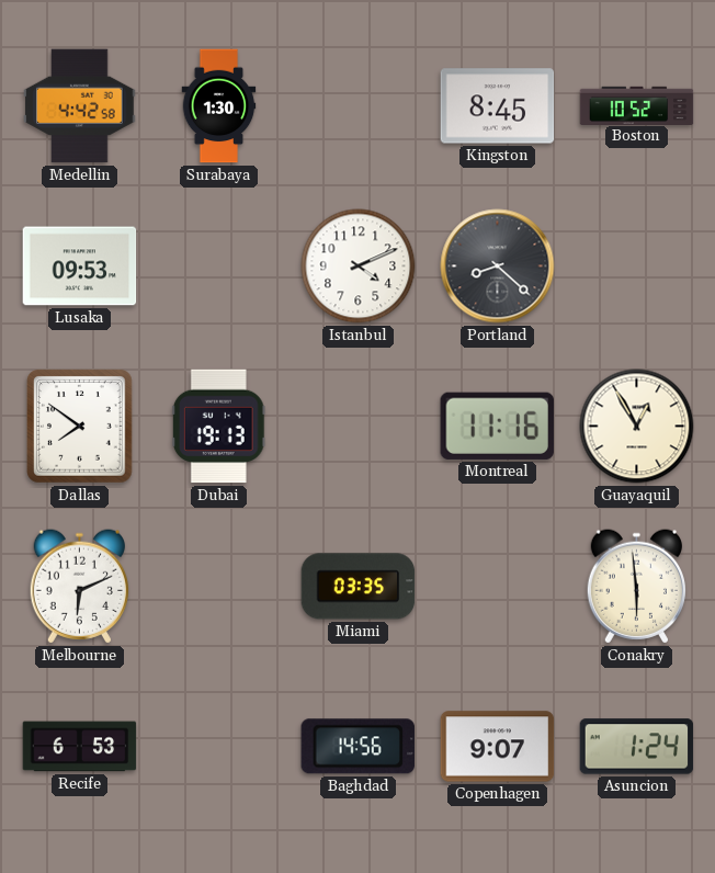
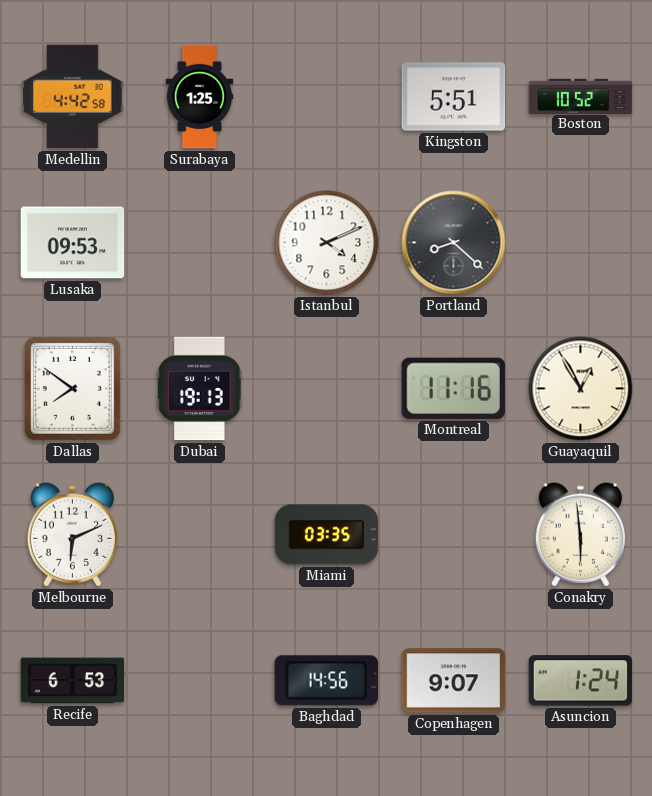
Surabaya: 1:30 -> 1:25
Kingston: 8:45 -> 5:51
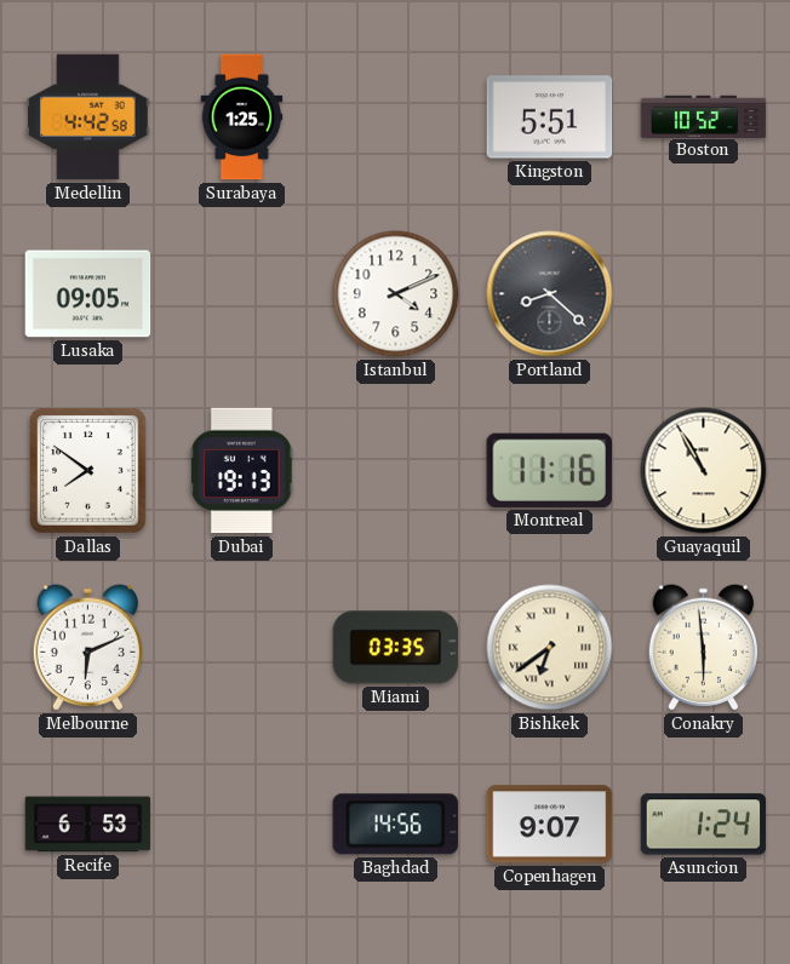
Lusaka: 09:53 -> 09:05
Guayaquil: 12:55 -> 10:55
Bishkek: none -> 6:39
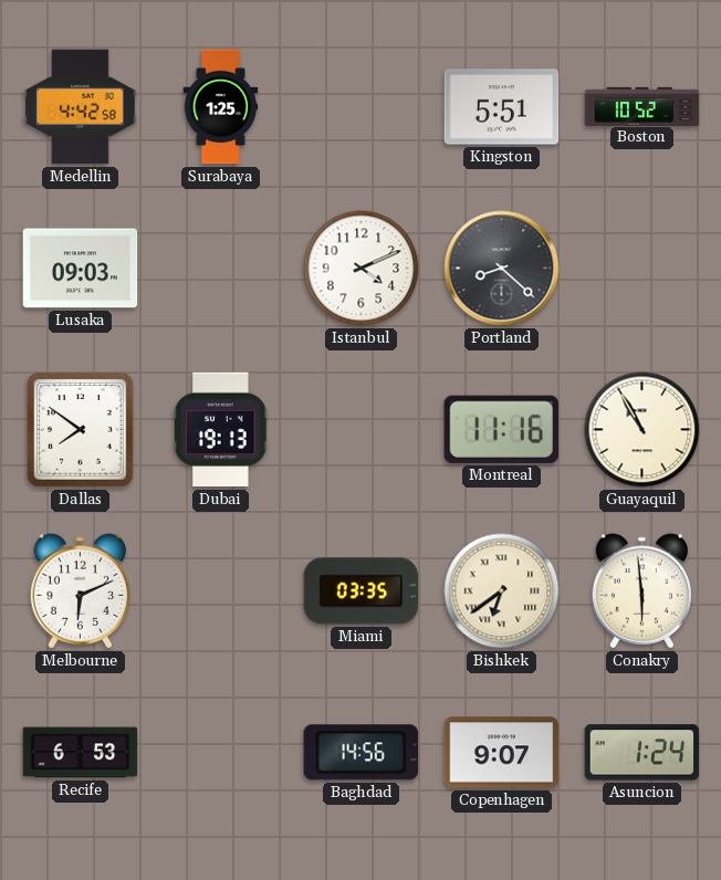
Lusaka: 09:05 -> 09:03
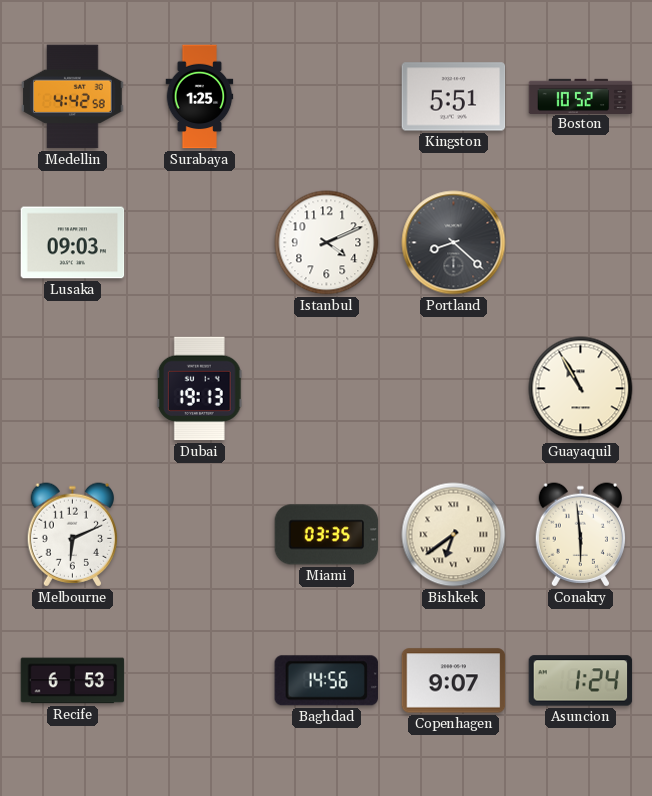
Dallas: 7:51 -> none
Montreal: 11:16 -> none
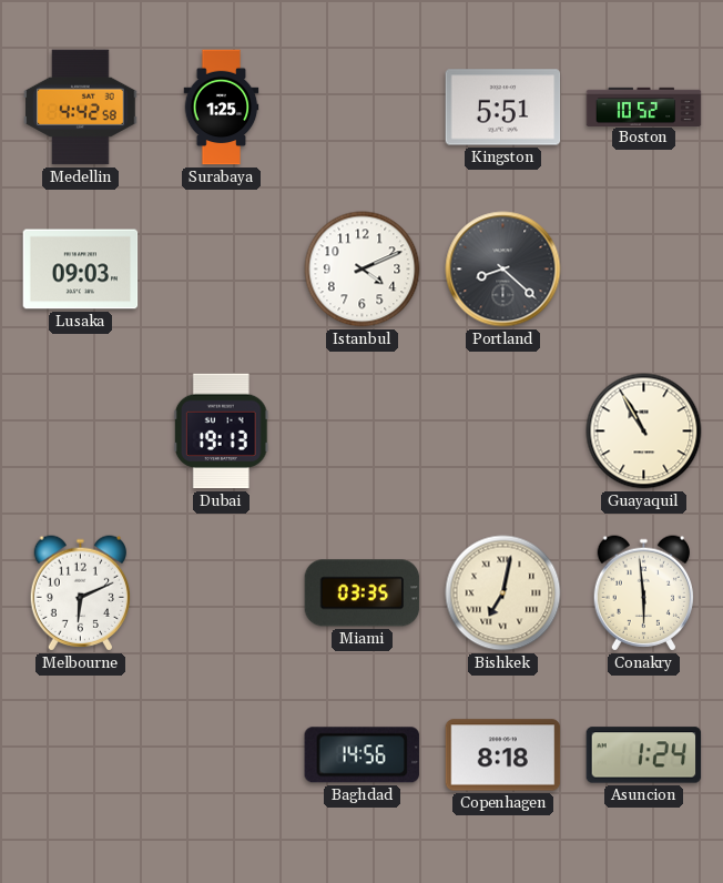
Bishkek: 6:39 -> 7:02
Recife: 6:53 -> none
Copenhagen: 9:07 -> 8:18
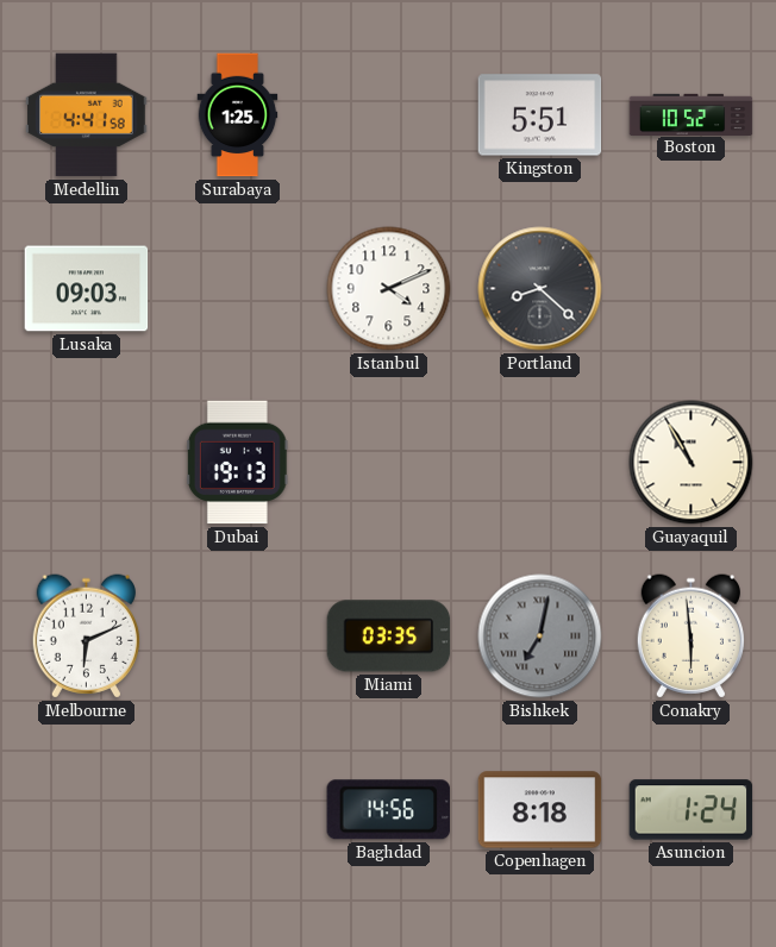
Medellin: 4:42 -> 4:41
Bishkek dial: cream -> grey
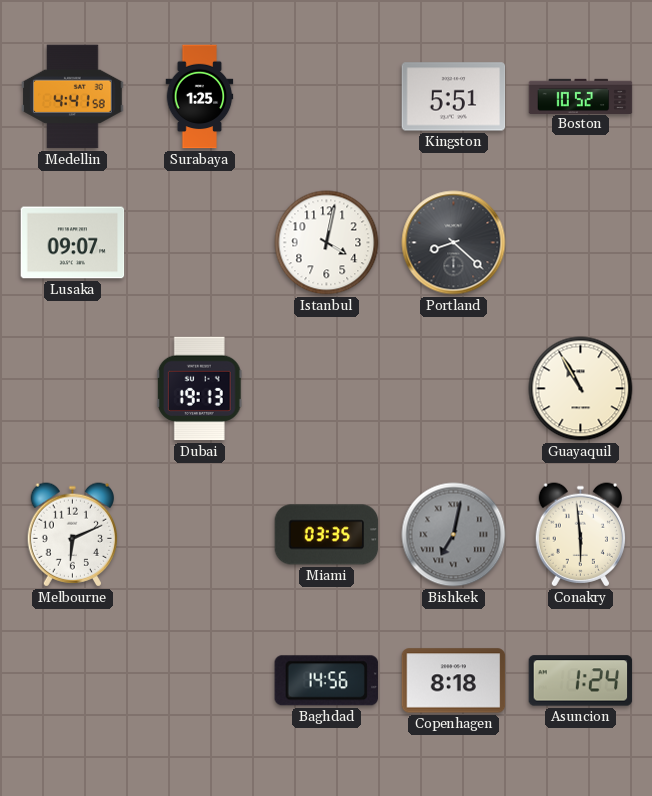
Lusaka: 09:03 -> 09:07
Istanbul: 4:11 -> 4:02
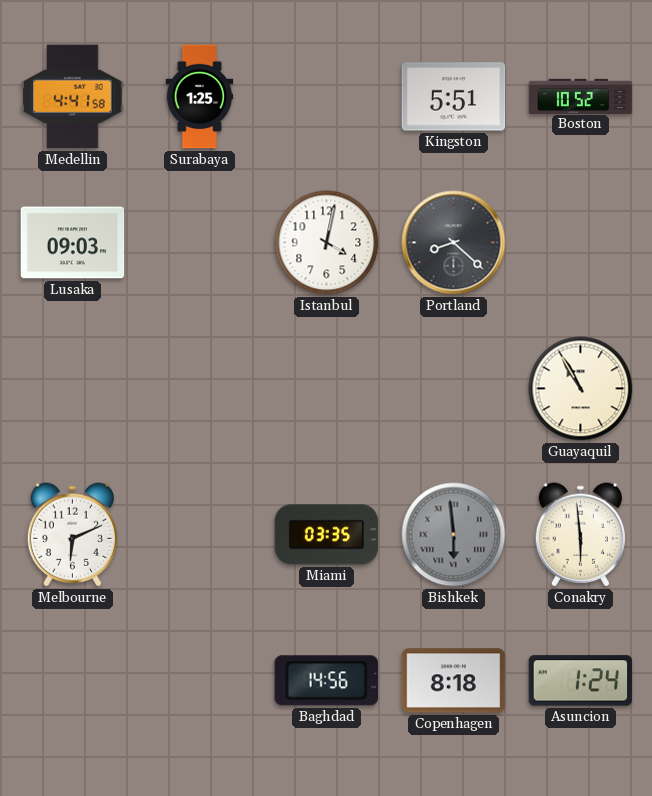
Lusaka: 09:07 -> 09:03
Dubai: 19:13 -> none
Bishkek: 7:02 -> 5:59
